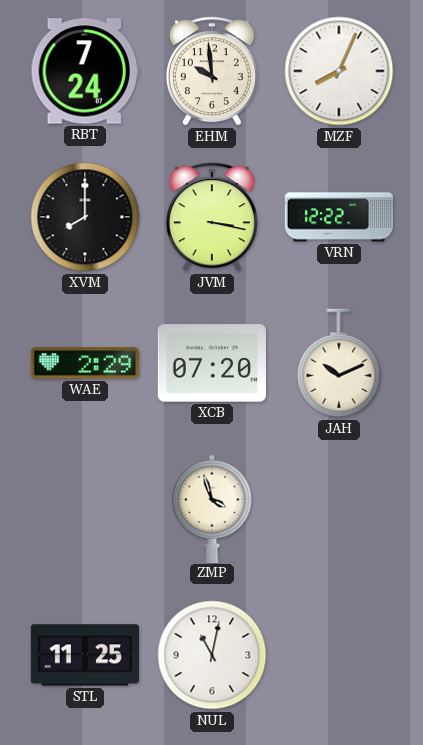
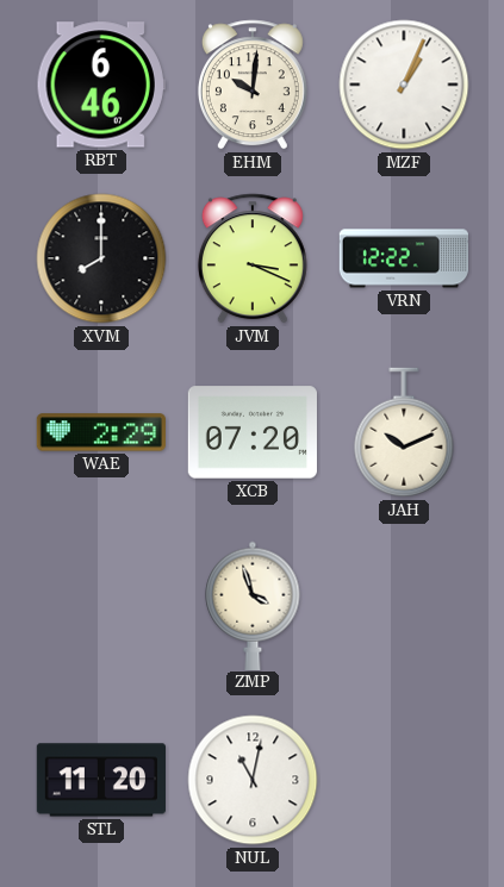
RBT: 7:24 -> 6:46
EHM: 9:59 -> 10:01
MZF: 8:04 -> 1:04
JVM: 3:17 -> 3:19
STL: 11:25 -> 11:20
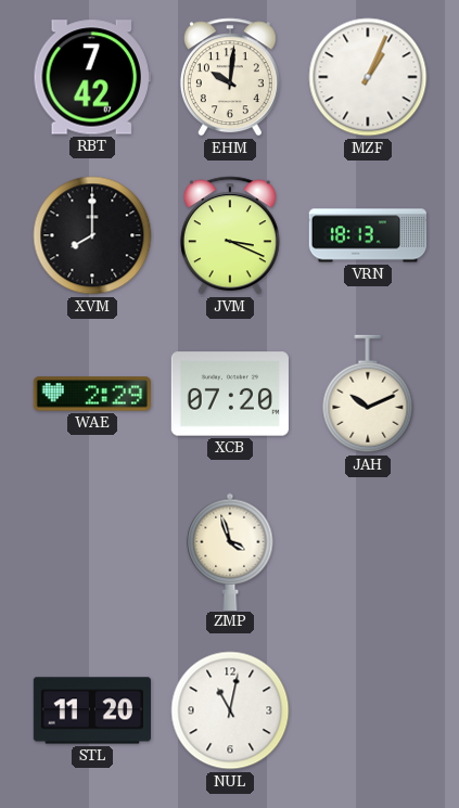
RBT: 6:46 -> 7:42
VRN: 12:22 -> 18:13
